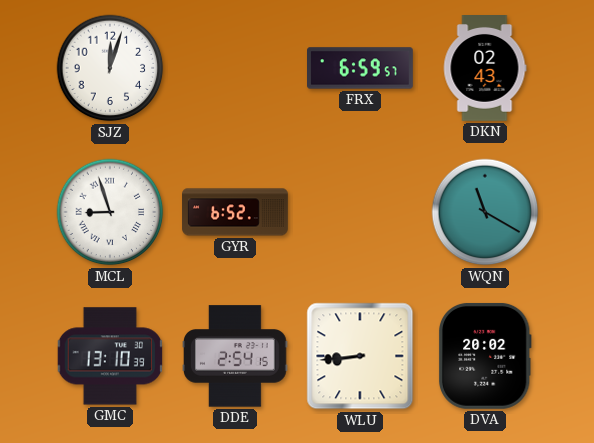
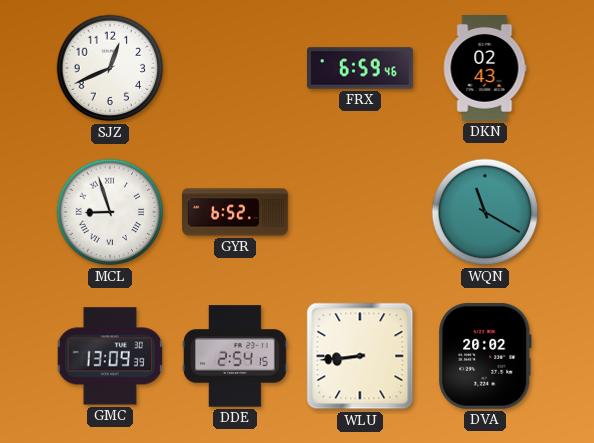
SJZ: 12:03 -> 12:41
FRX: 6:59:57 -> 6:59:46
GMC: 13:10 -> 13:09
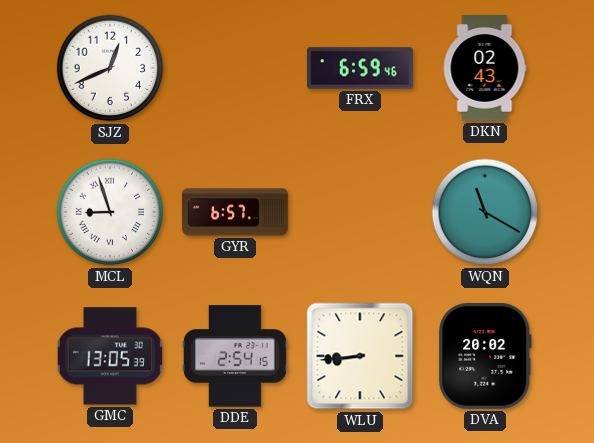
GYR: 6:52 -> 6:57
GMC: 13:09 -> 13:05
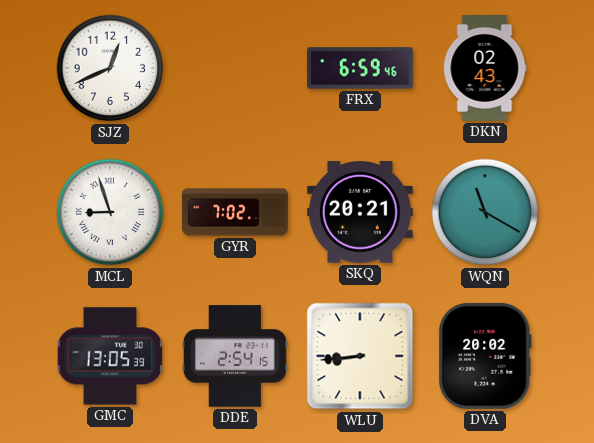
GYR: 6:57 -> 7:02
SKQ: none -> 20:21
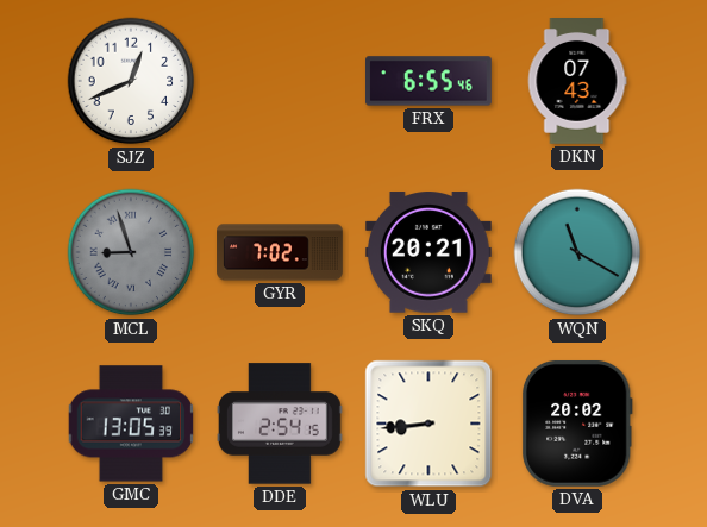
FRX: 6:59 -> 6:55
DKN: 02:43 -> 07:43
MCL dial: white -> grey
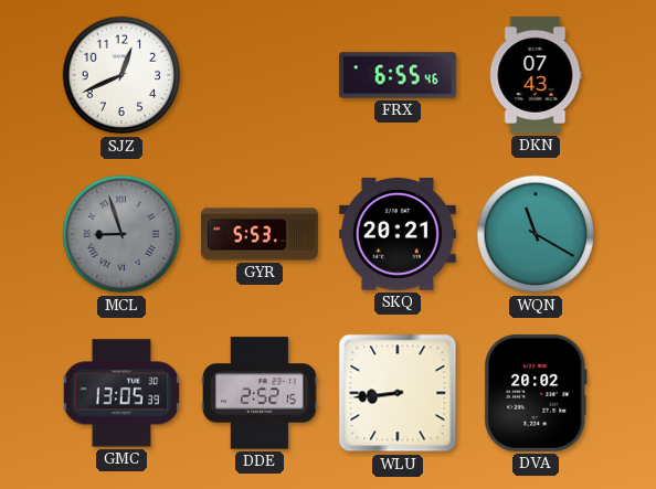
GYR: 7:02 -> 5:53
DDE: 2:54 -> 2:52
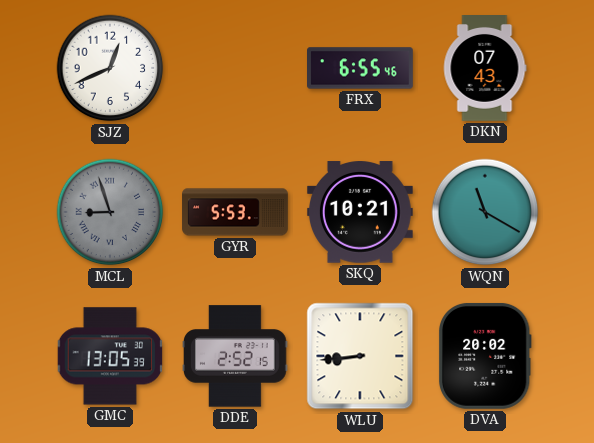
SKQ: 20:21 -> 10:21
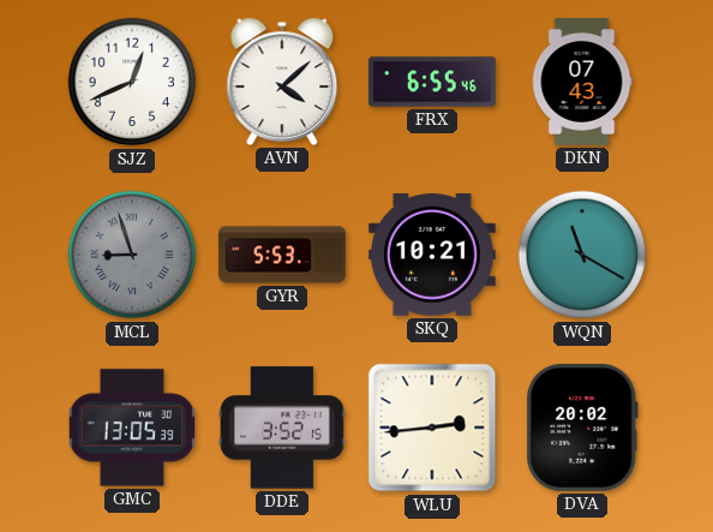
AVN: none -> 4:08
DDE: 2:52 -> 3:52
WLU: 8:44 -> 2:44
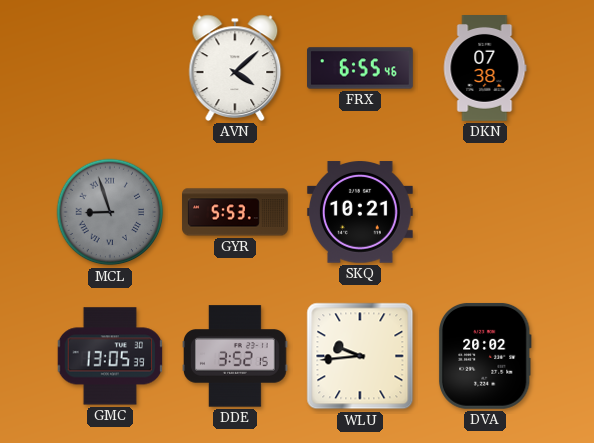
SJZ: 12:41 -> none
DKN: 07:43 -> 07:38
WQN: 11:20 -> none
WLU: 2:44 -> 9:44
